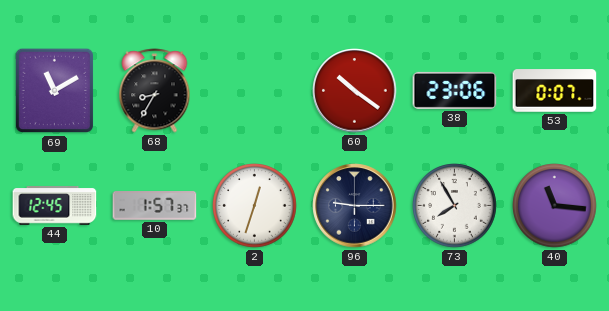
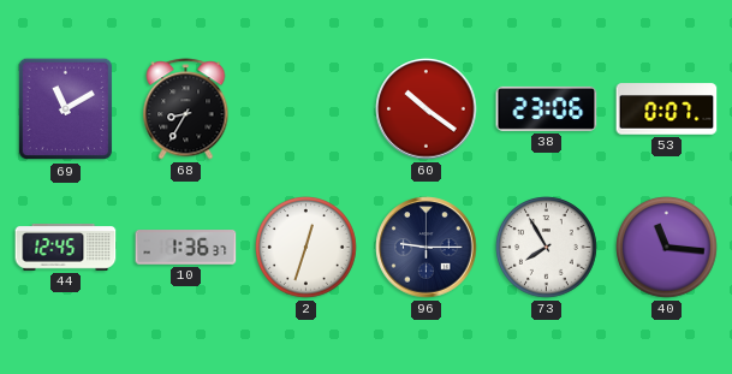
10: 1:57 -> 1:36
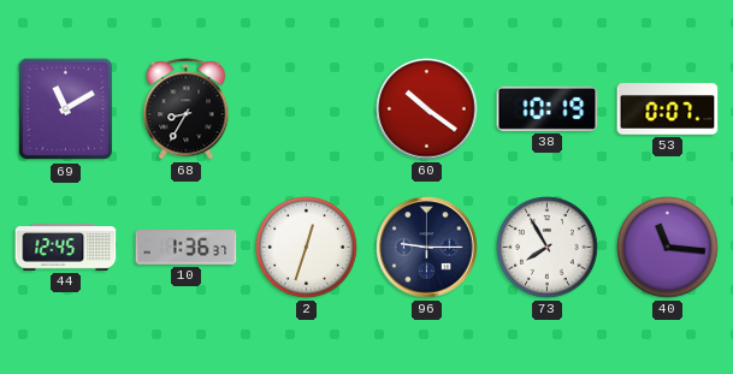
38: 23:06 -> 10:19
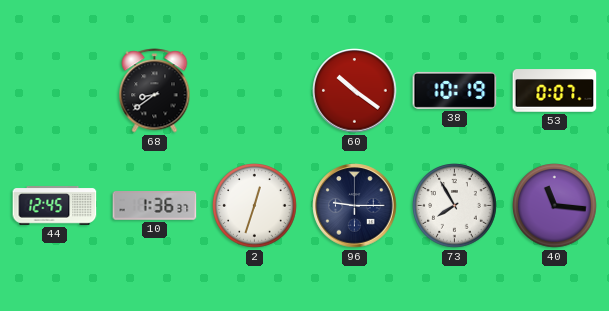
69: 11:10 -> none
68: 8:35 -> 8:39
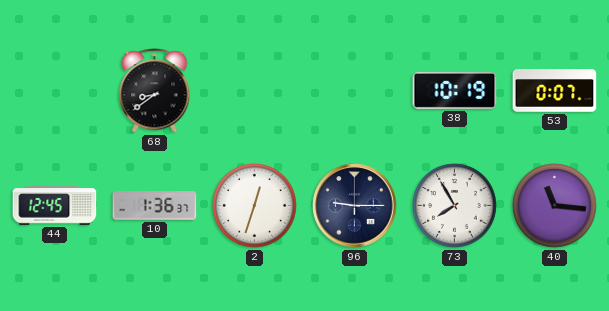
60: 10:21 -> none
